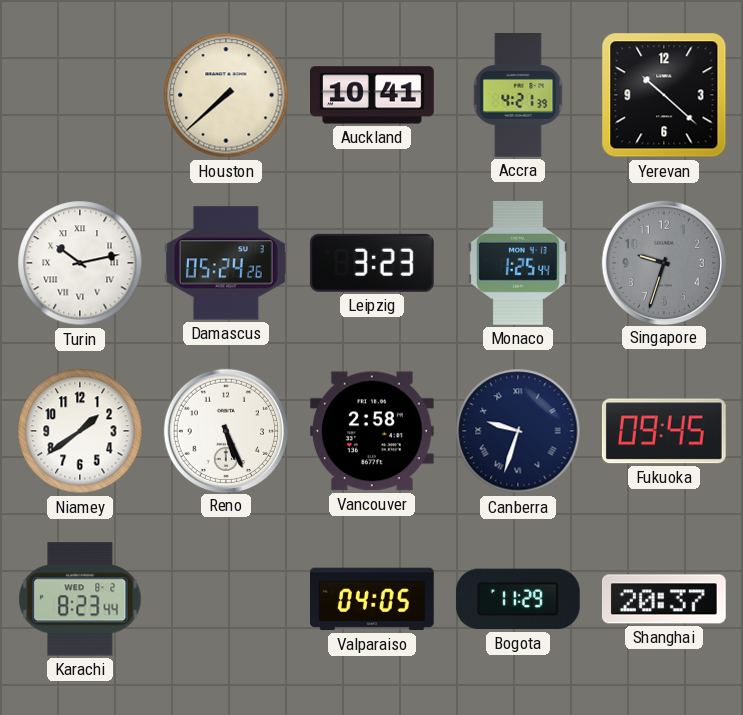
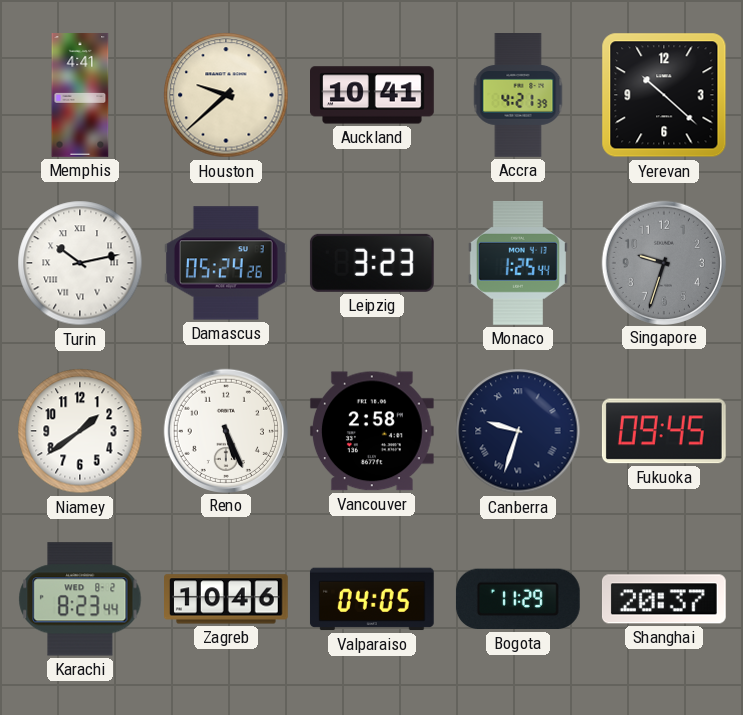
Memphis: none -> 4:41
Houston: 7:38 -> 9:38
Zagreb: none -> 10:46
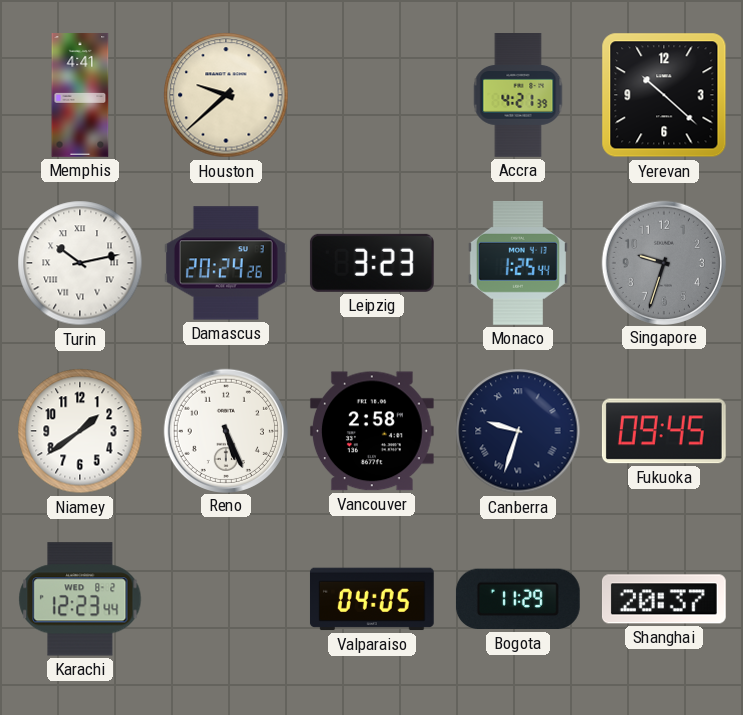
Auckland: 10:41 -> none
Damascus: 05:24 -> 20:24
Karachi: 8:23 -> 12:23
Zagreb: 10:46 -> none
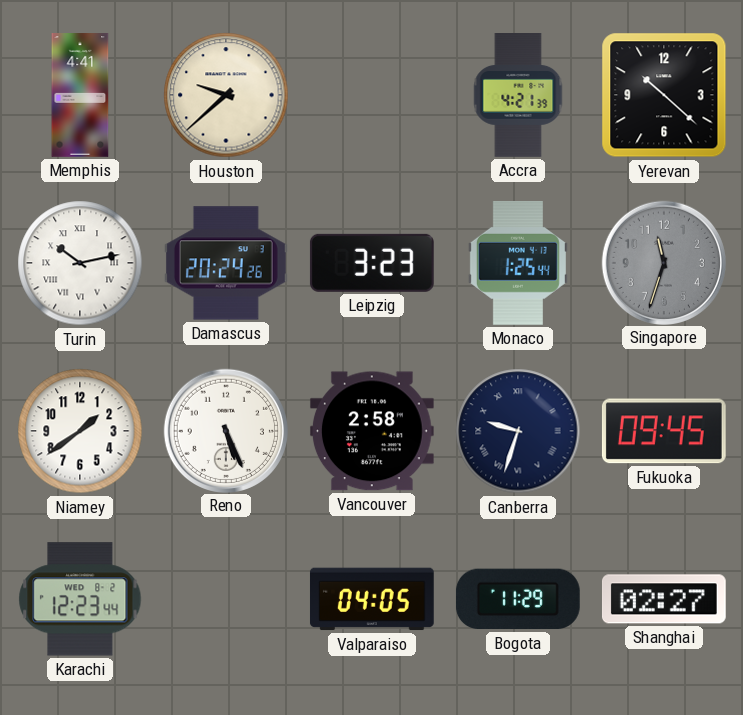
Singapore: 9:33 -> 11:33
Shanghai: 20:37 -> 02:27
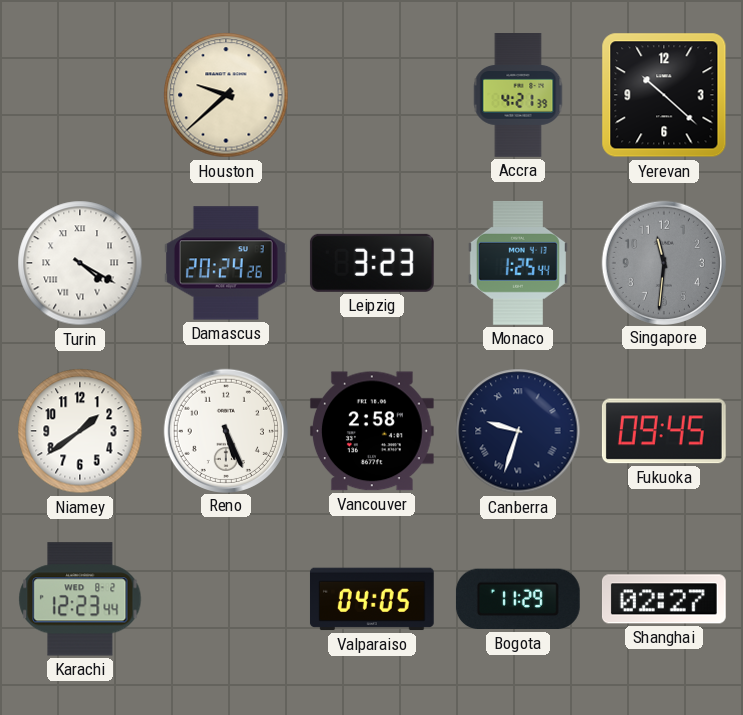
Memphis: 4:41 -> none
Turin: 10:13 -> 4:20
Singapore: 11:33 -> 11:31
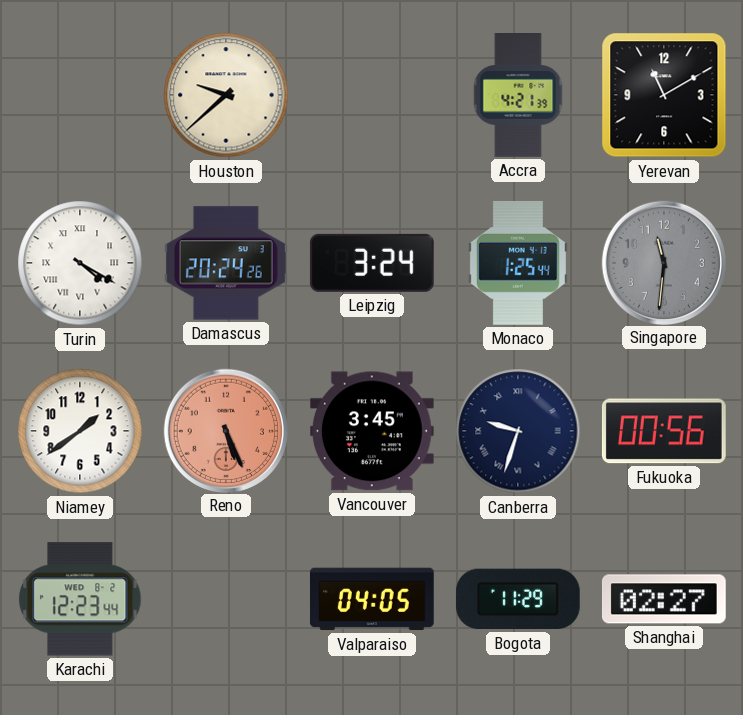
Yerevan: 10:22 -> 11:10
Leipzig: 3:23 -> 3:24
Reno dial: white -> salmon
Vancouver: 2:58 -> 3:45
Fukuoka: 09:45 -> 00:56
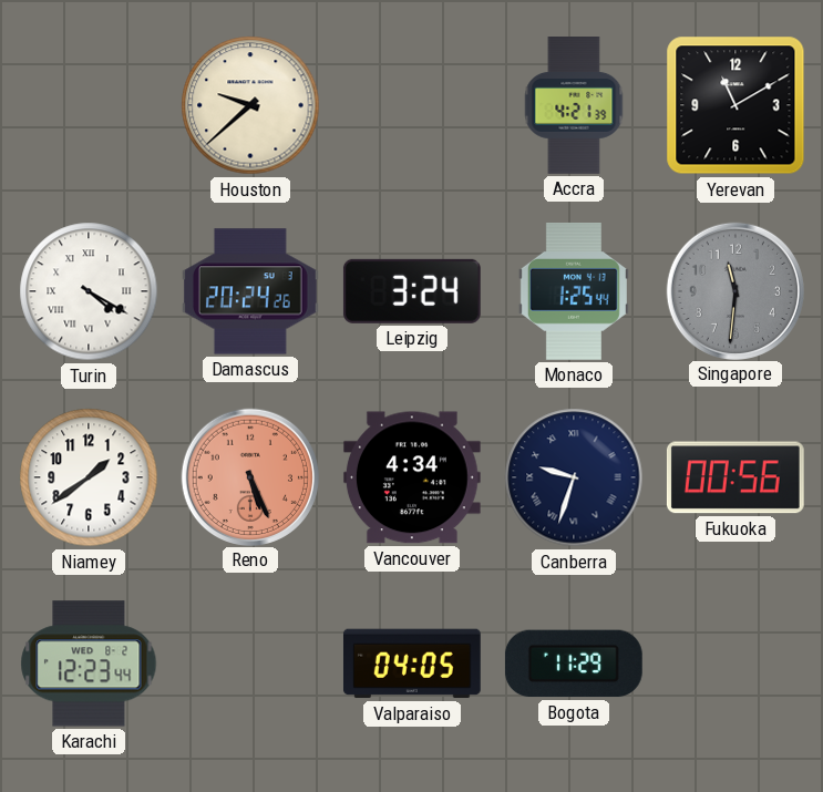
Vancouver: 3:45 -> 4:34
Shanghai: 02:27 -> none
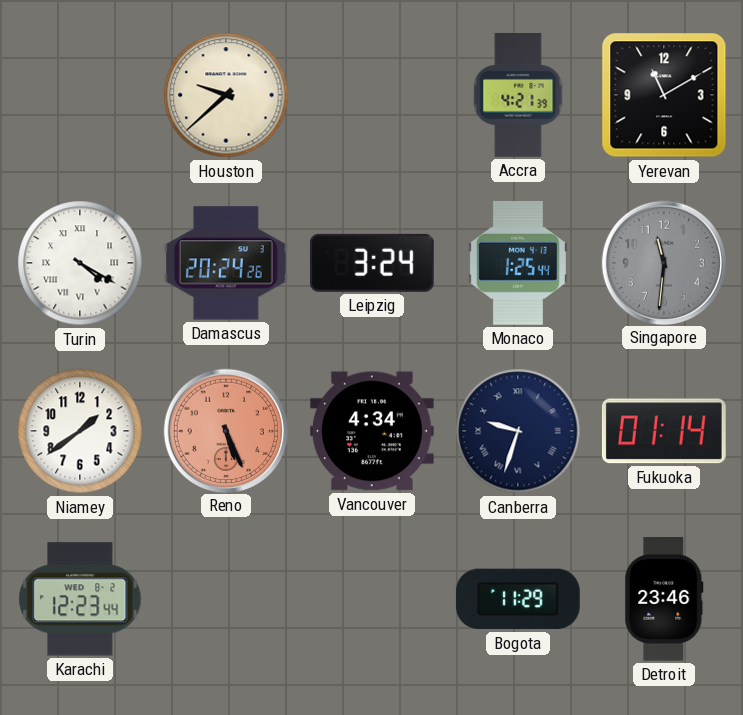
Fukuoka: 00:56 -> 01:14
Valparaiso: 04:05 -> none
Detroit: none -> 23:46
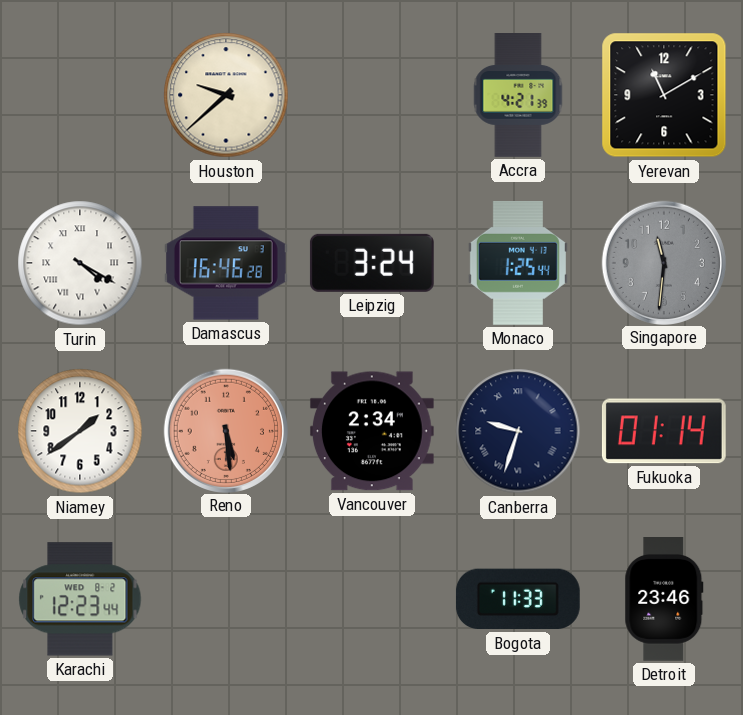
Damascus: 20:24 -> 16:46
Reno: 5:26 -> 5:29
Vancouver: 4:34 -> 2:34
Bogota: 11:29 -> 11:33
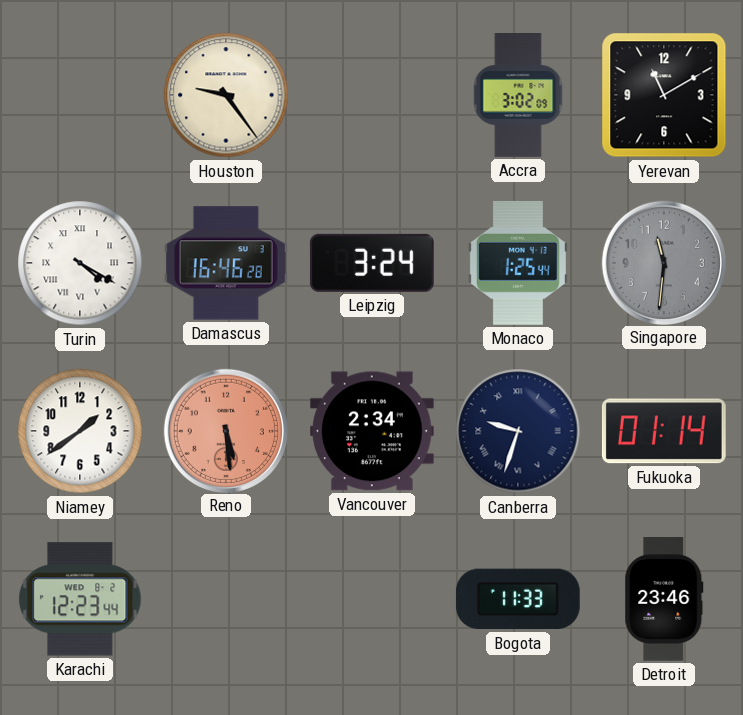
Houston: 9:38 -> 9:24
Accra: 4:21 -> 3:02
